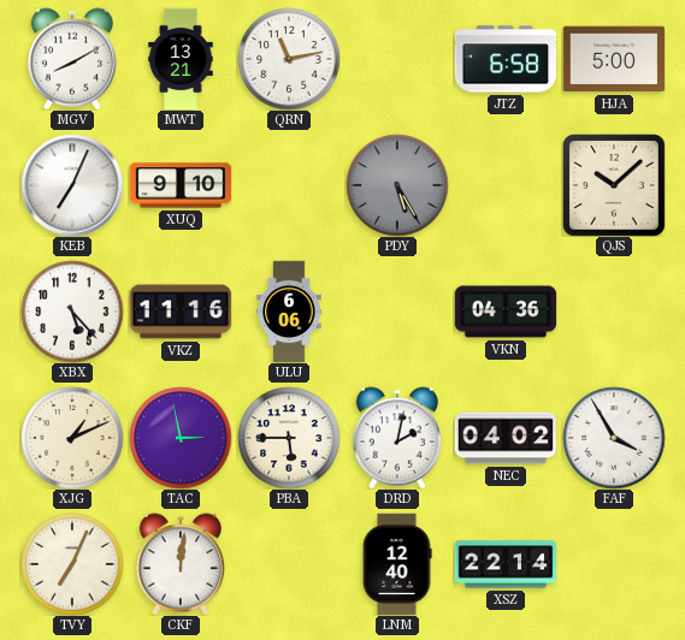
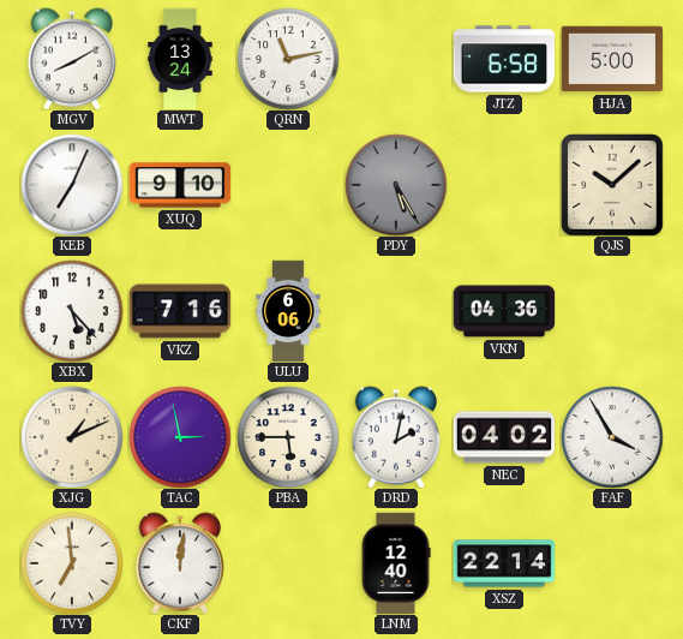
MWT: 13:21 -> 13:24
VKZ: 11:16 -> 7:16
TVY: 7:04 -> 6:59
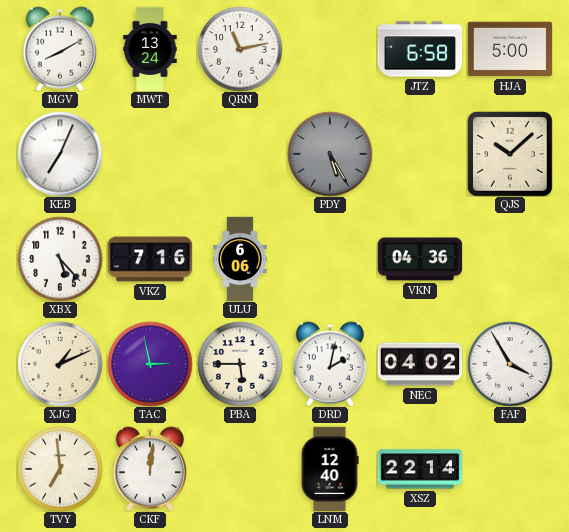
XUQ: 9:10 -> none
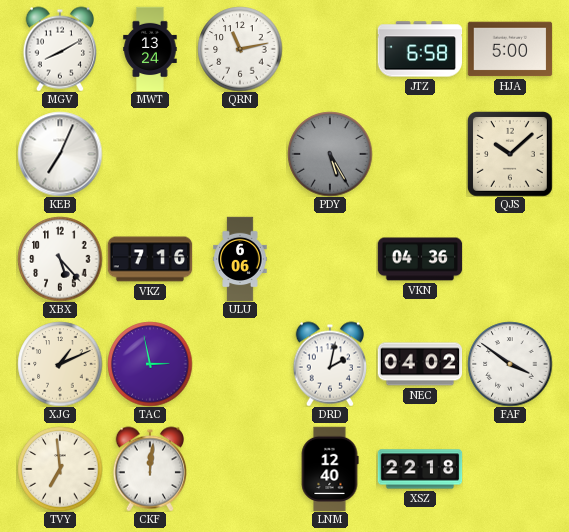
PBA: 5:45 -> none
FAF: 3:55 -> 3:51
XSZ: 22:14 -> 22:18
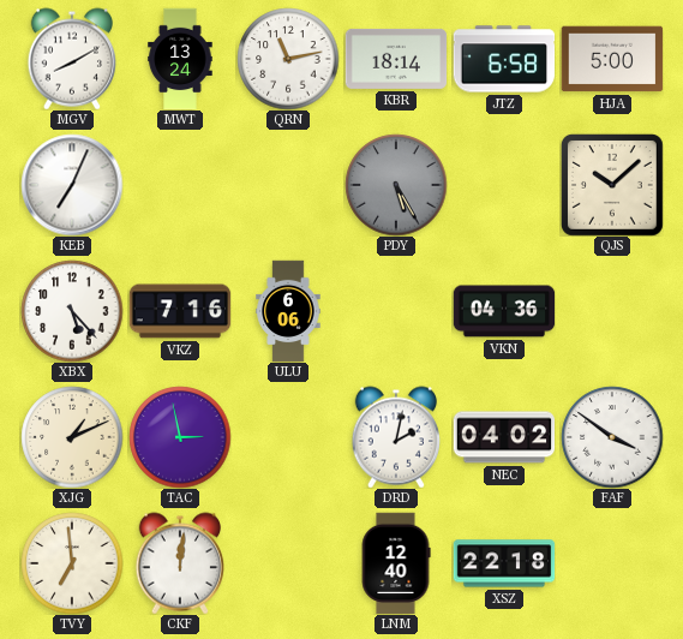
KBR: none -> 18:14
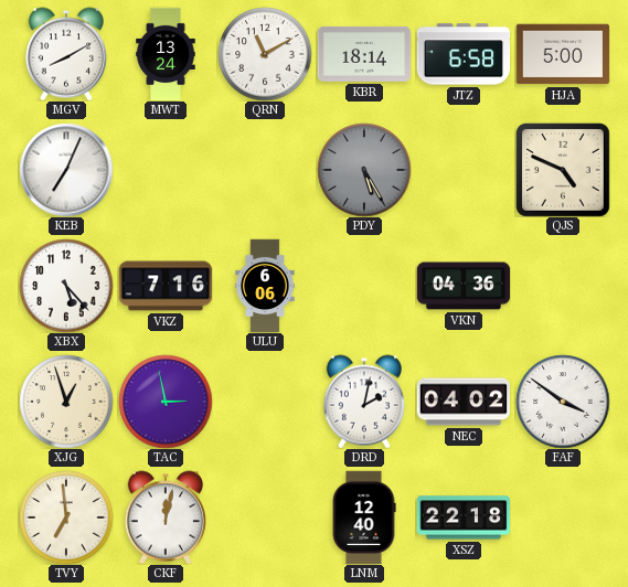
QRN: 11:13 -> 11:10
QJS: 10:08 -> 4:49
XJG: 1:11 -> 12:57
CKF: 12:01 -> 12:02
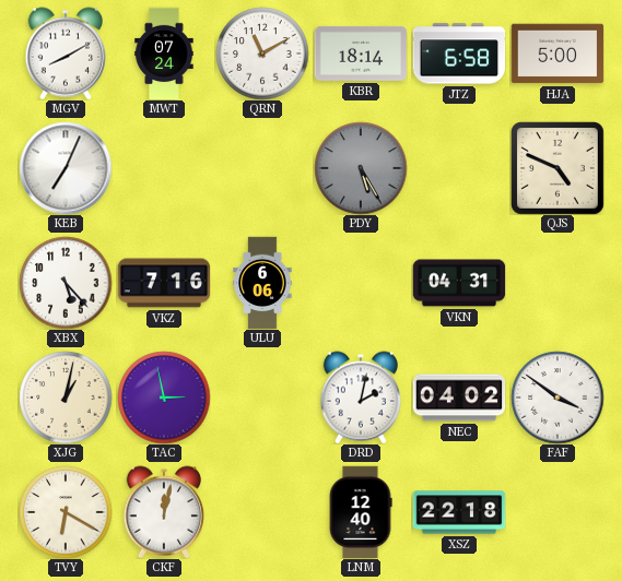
MWT: 13:24 -> 07:24
VKN: 04:36 -> 04:31
XJG: 12:57 -> 1:02
TVY: 6:59 -> 6:20
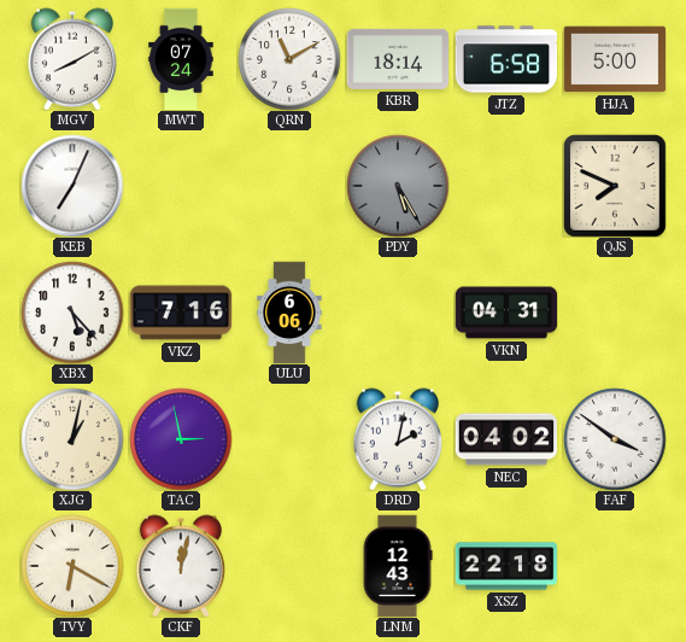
QJS: 4:49 -> 7:49
LNM: 12:40 -> 12:43
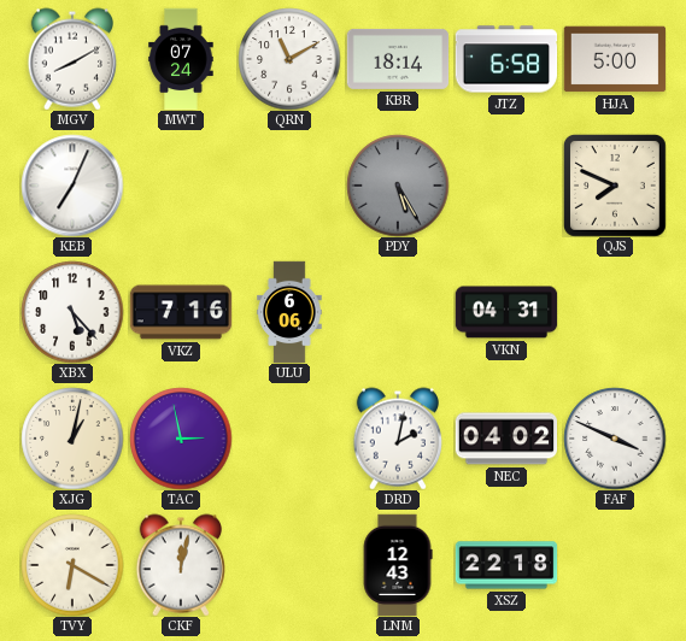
FAF: 3:51 -> 3:49
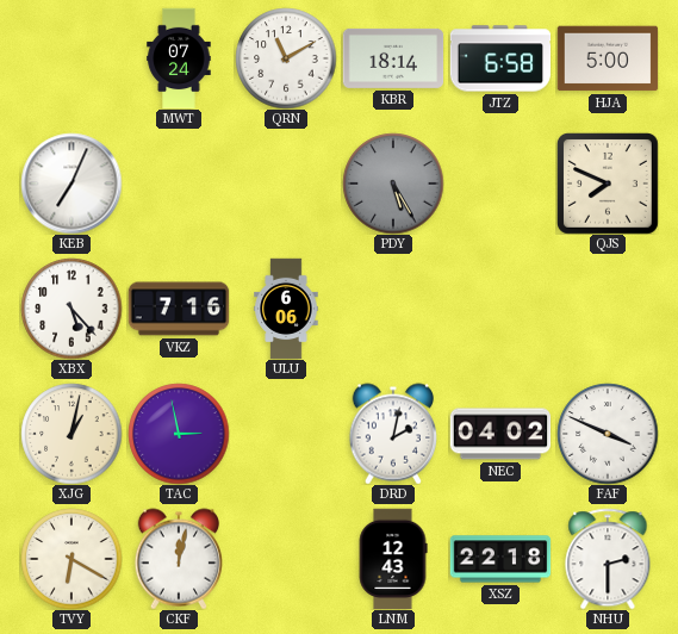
MGV: 8:10 -> none
VKN: 04:31 -> none
NHU: none -> 2:30
